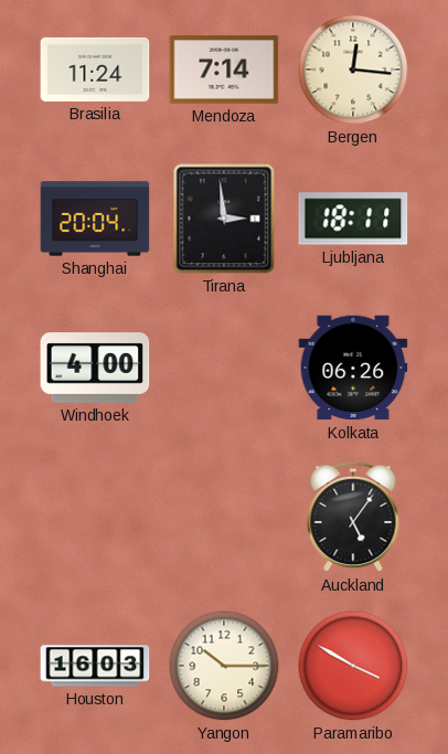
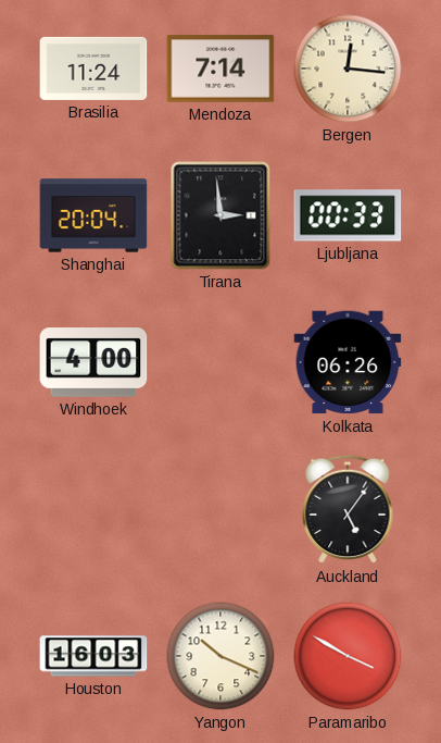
Ljubljana: 18:11 -> 00:33
Yangon: 10:15 -> 10:19
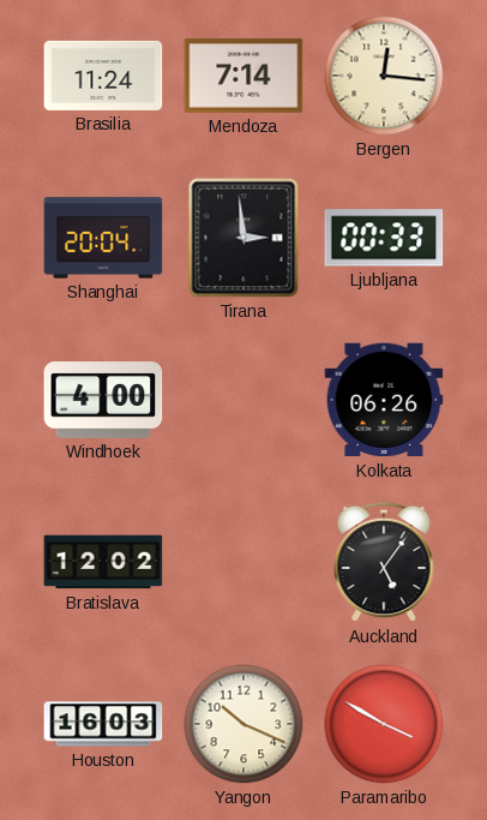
Bratislava: none -> 12:02
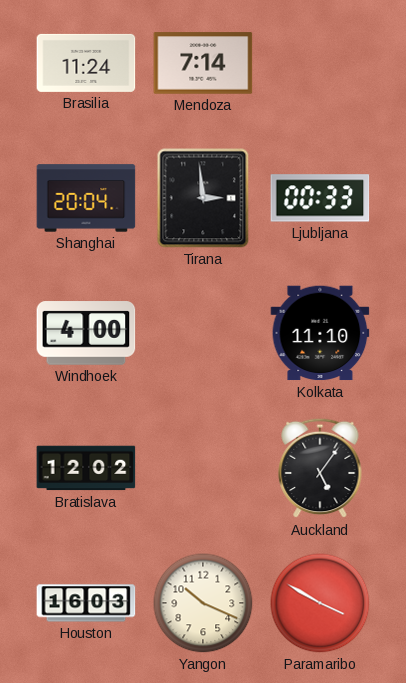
Bergen: 12:16 -> none
Kolkata: 06:26 -> 11:10
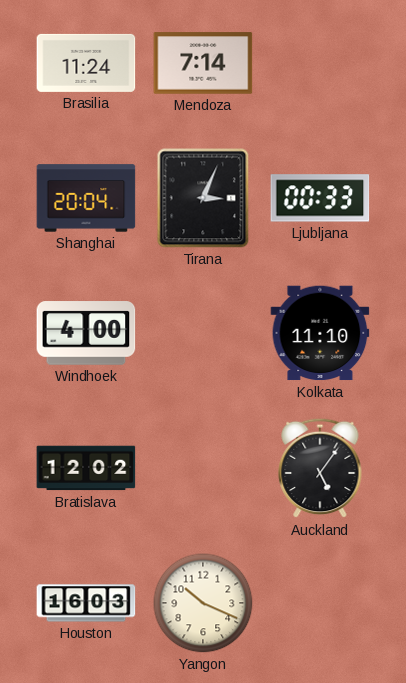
Tirana: 2:59 -> 3:04
Paramaribo: 3:50 -> none
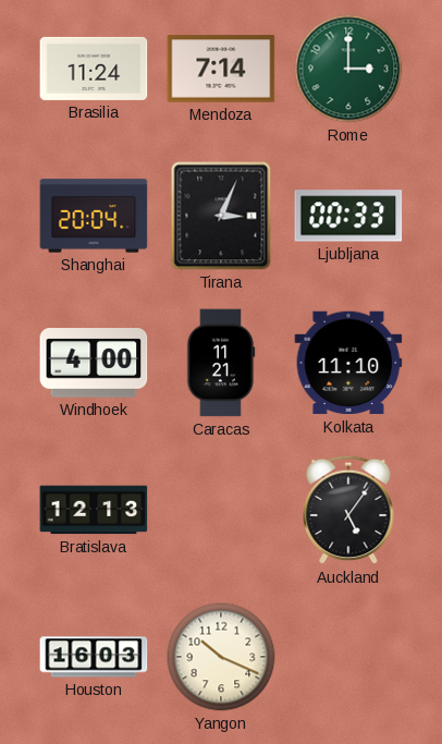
Rome: none -> 3:00
Caracas: none -> 11:21
Bratislava: 12:02 -> 12:13
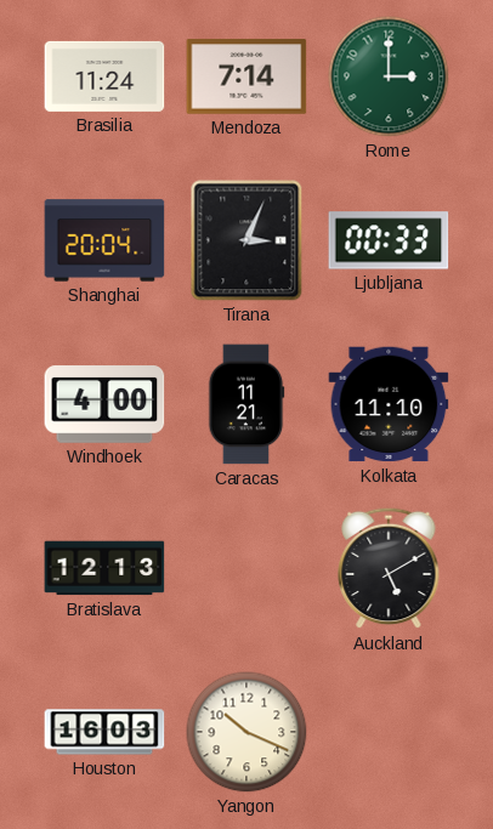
Auckland: 5:06 -> 5:10
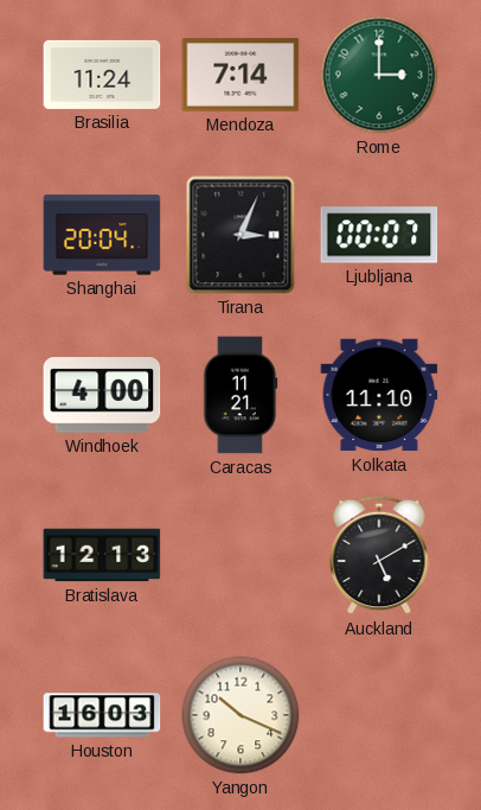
Ljubljana: 00:33 -> 00:07
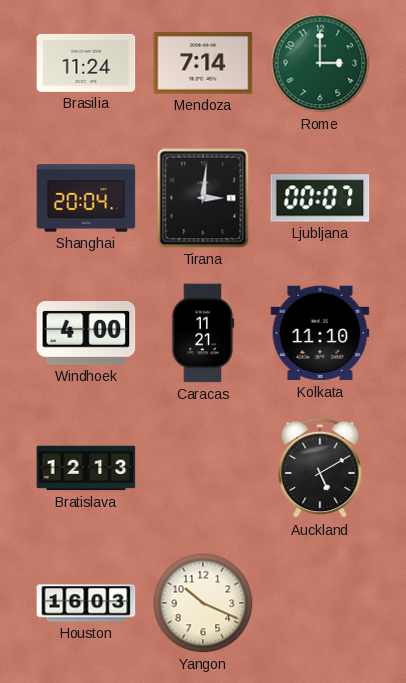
Tirana: 3:04 -> 3:01
